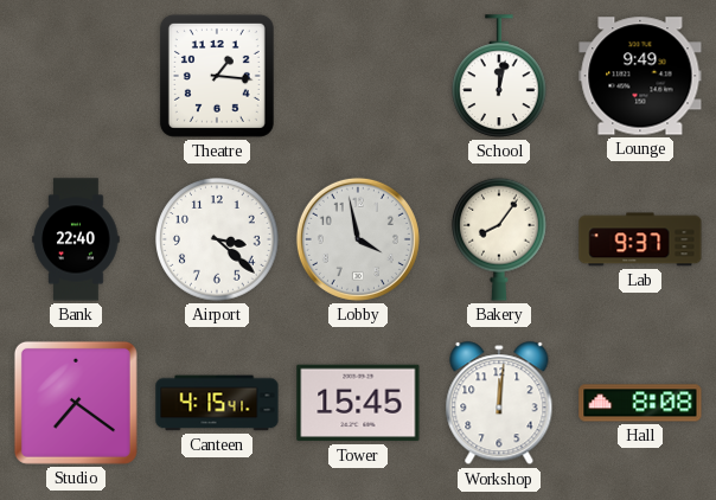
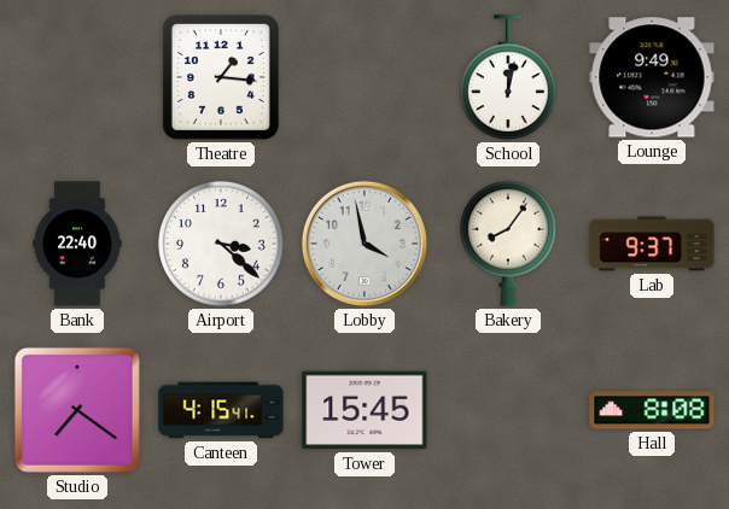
Workshop: 12:01 -> none
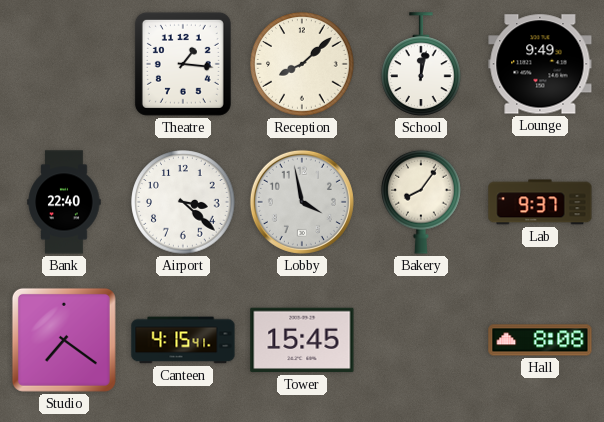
Reception: none -> 8:08
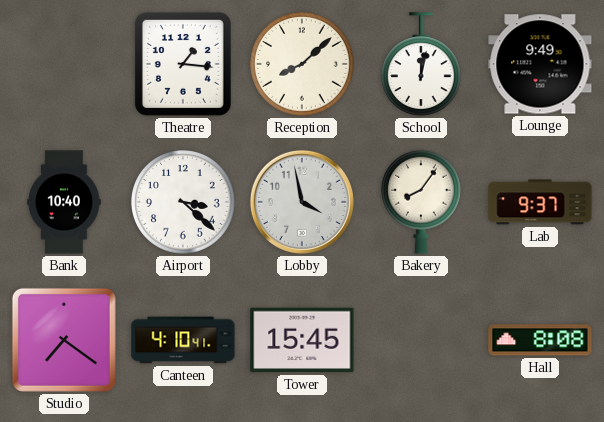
Bank: 22:40 -> 10:40
Canteen: 4:15 -> 4:10
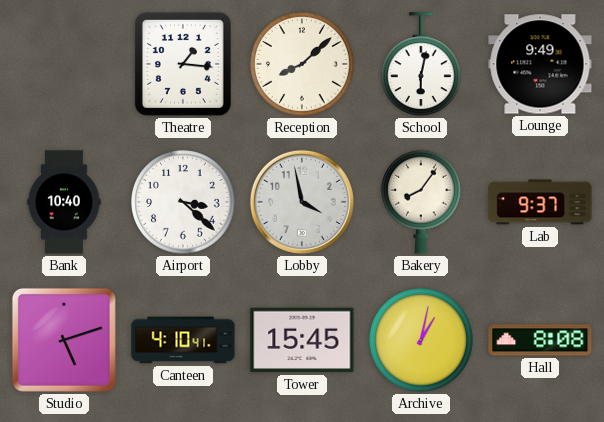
School: 12:02 -> 6:02
Studio: 7:21 -> 5:12
Archive: none -> 1:02
